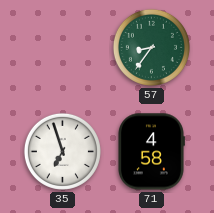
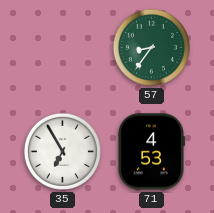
35: 6:57 -> 6:55
71: 4:58 -> 4:53
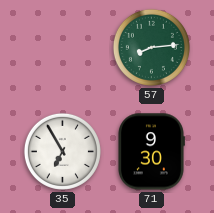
57: 8:36 -> 8:14
71: 4:53 -> 9:30
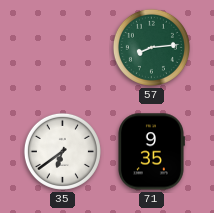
35: 6:55 -> 6:39
71: 9:30 -> 9:35
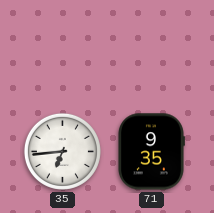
57: 8:14 -> none
35: 6:39 -> 6:44
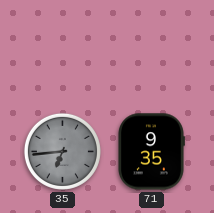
35 dial: white -> grey
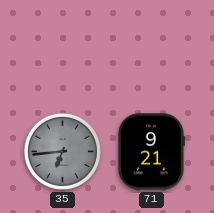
71: 9:35 -> 9:21
